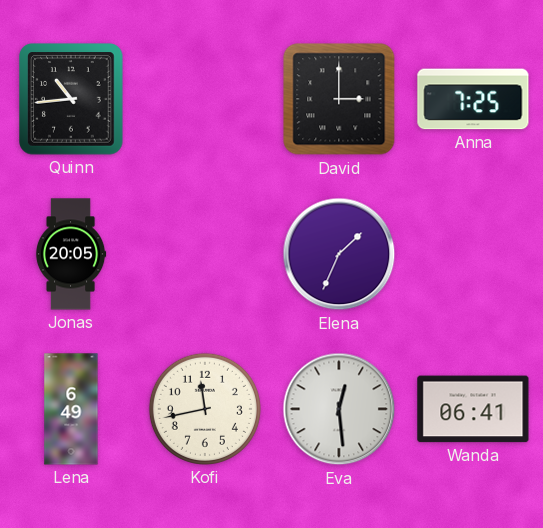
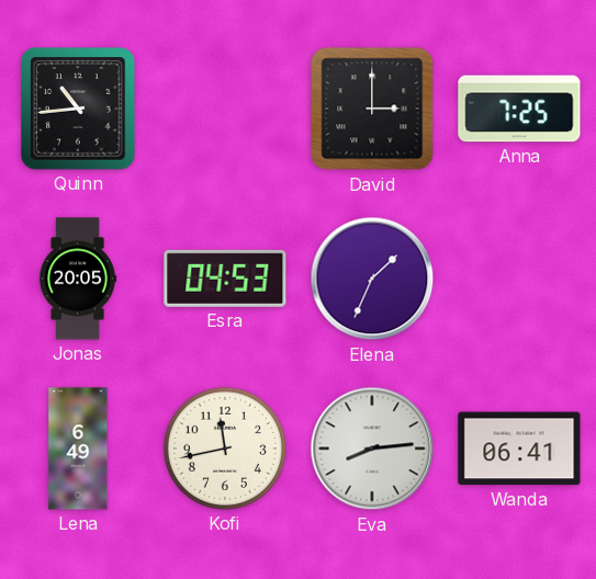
Esra: none -> 04:53
Eva: 12:29 -> 8:14
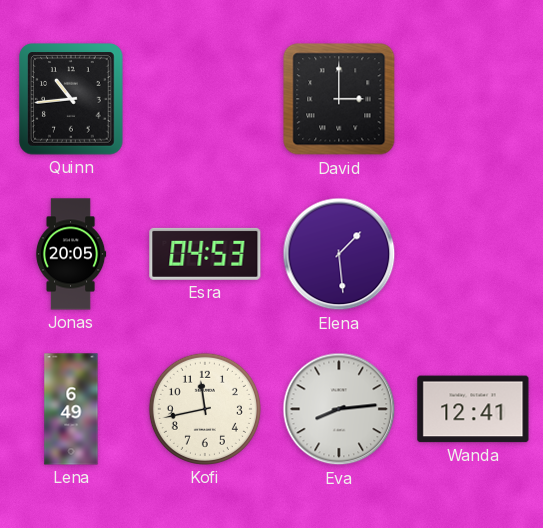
Anna: 7:25 -> none
Elena: 1:34 -> 1:29
Wanda: 06:41 -> 12:41
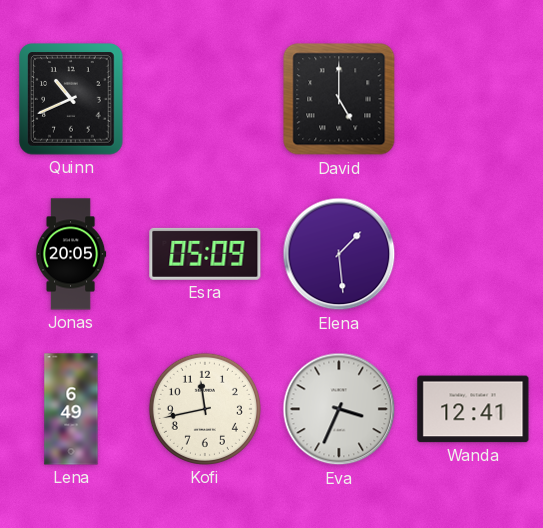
Quinn: 10:44 -> 10:41
David: 3:00 -> 5:00
Esra: 04:53 -> 05:09
Eva: 8:14 -> 3:34
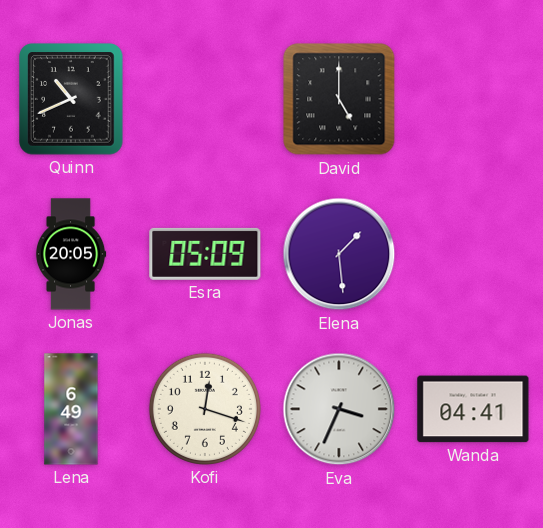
Kofi: 11:43 -> 12:18
Wanda: 12:41 -> 04:41
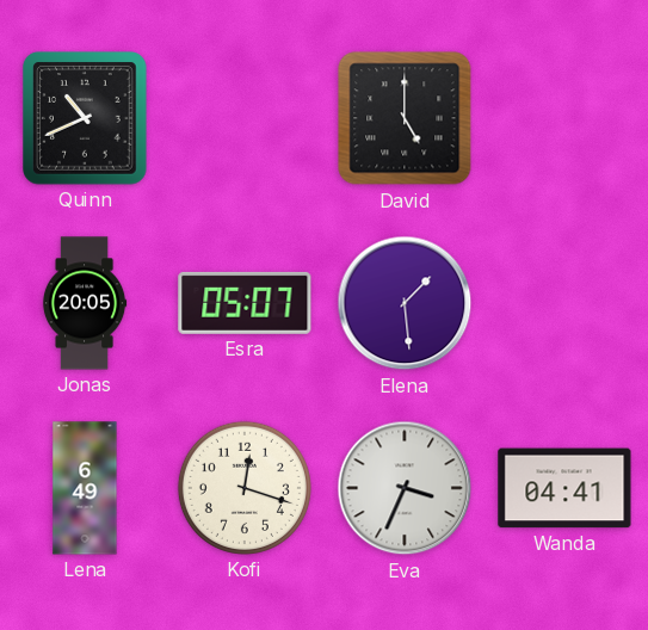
Esra: 05:09 -> 05:07
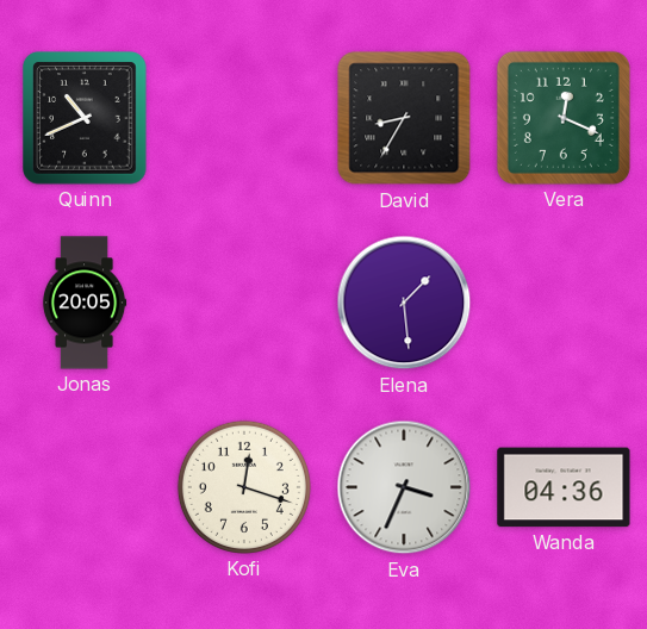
David: 5:00 -> 8:35
Vera: none -> 12:19
Esra: 05:07 -> none
Lena: 6:49 -> none
Wanda: 04:41 -> 04:36
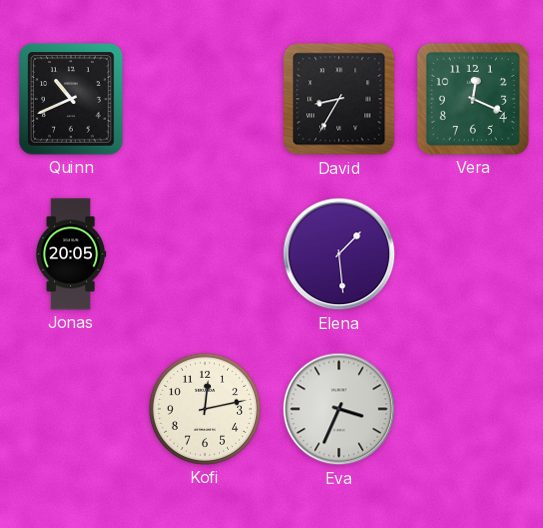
Kofi: 12:18 -> 12:13
Wanda: 04:36 -> none
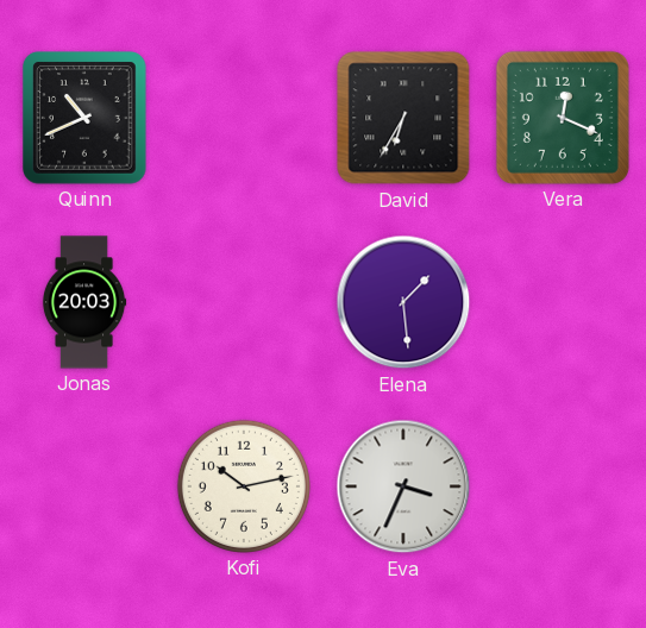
David: 8:35 -> 6:35
Jonas: 20:05 -> 20:03
Kofi: 12:13 -> 10:13
